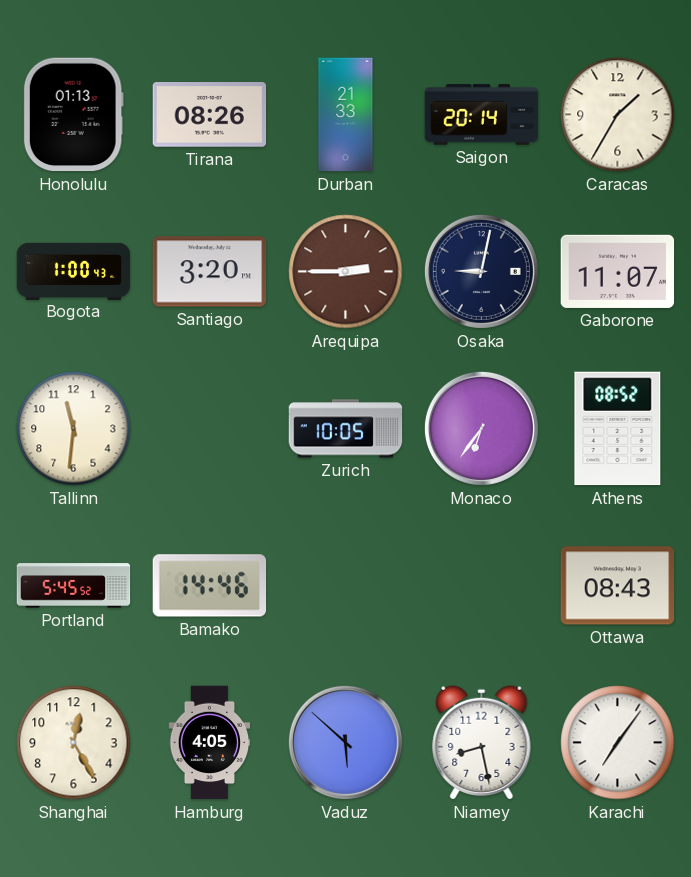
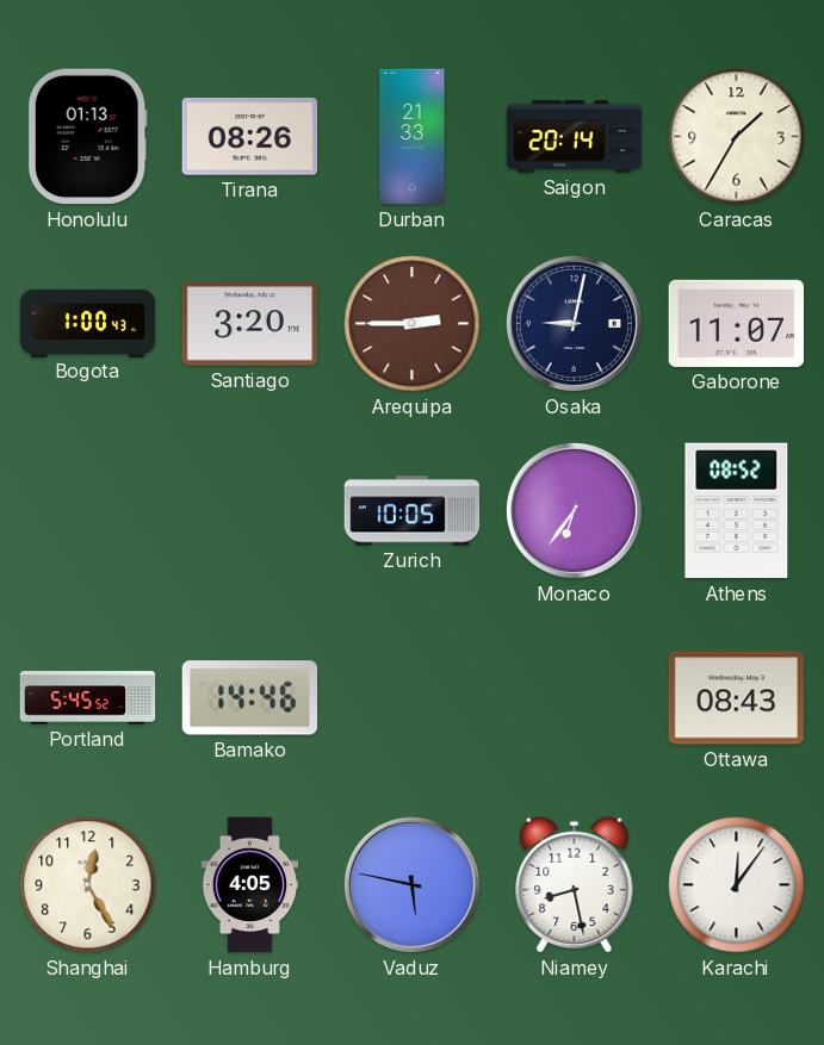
Tallinn: 11:31 -> none
Vaduz: 5:52 -> 5:47
Karachi: 7:06 -> 12:06
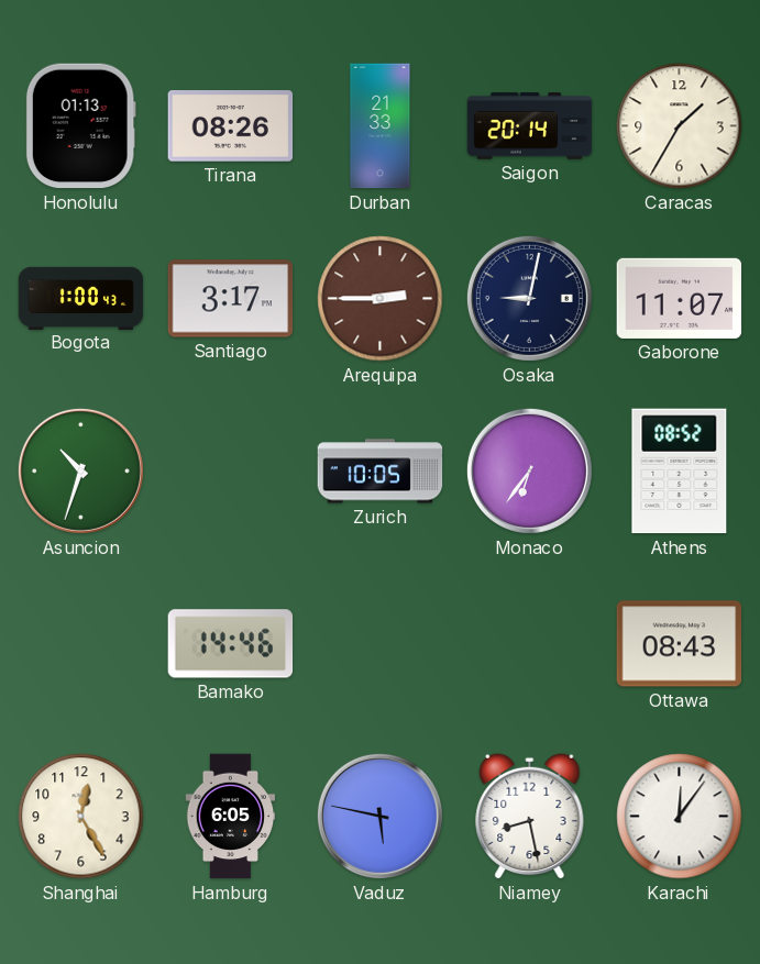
Santiago: 3:20 -> 3:17
Asuncion: none -> 10:33
Portland: 5:45 -> none
Hamburg: 4:05 -> 6:05
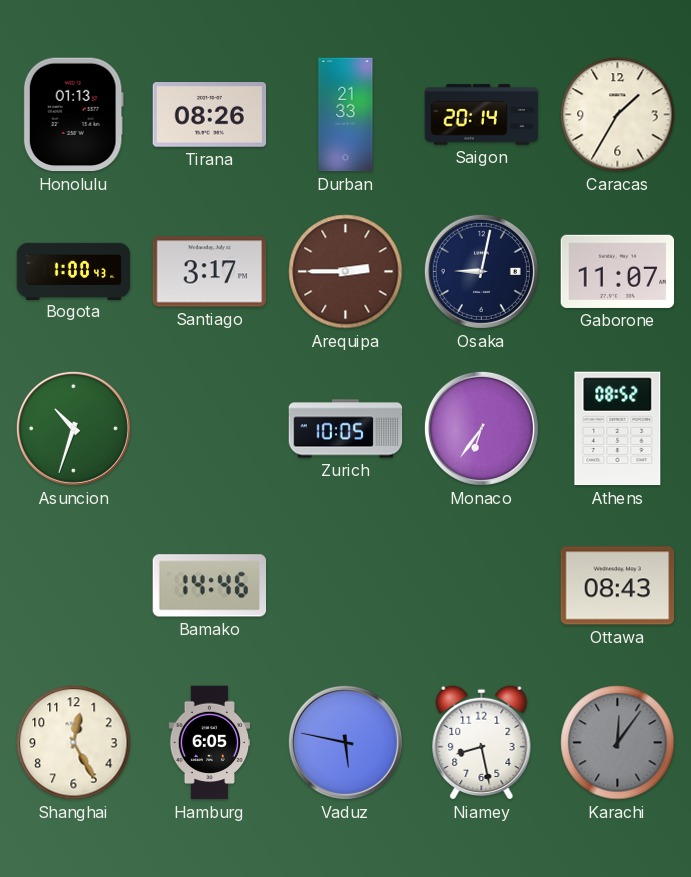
Karachi dial: white -> grey
